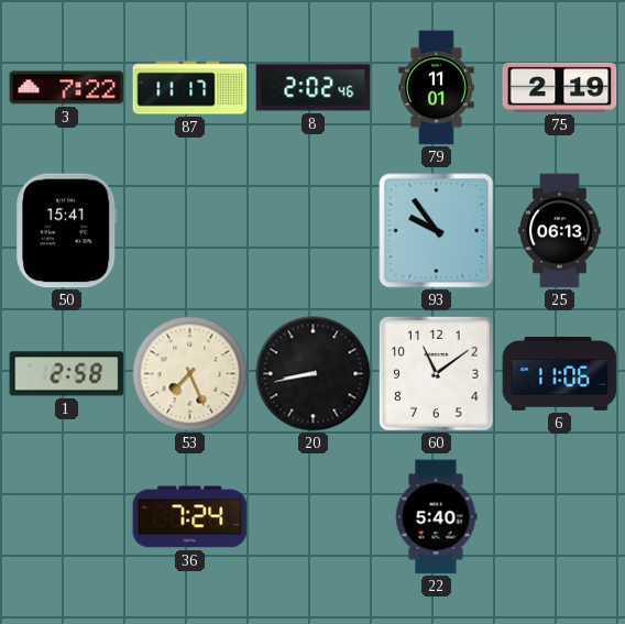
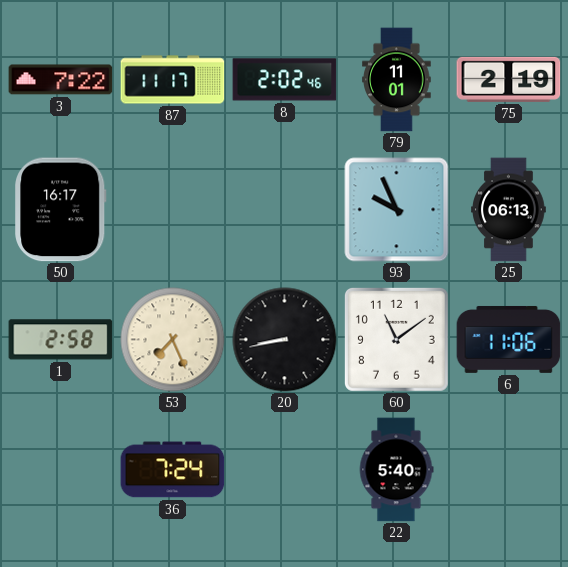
50: 15:41 -> 16:17
93: 9:54 -> 9:56
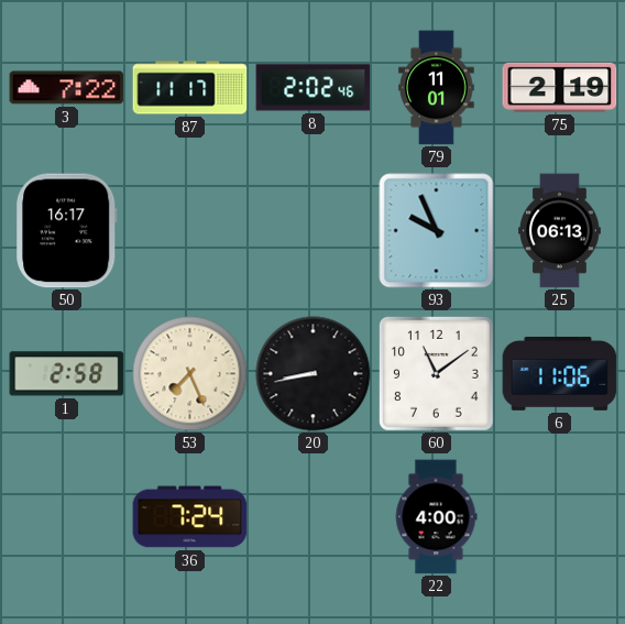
22: 5:40 -> 4:00
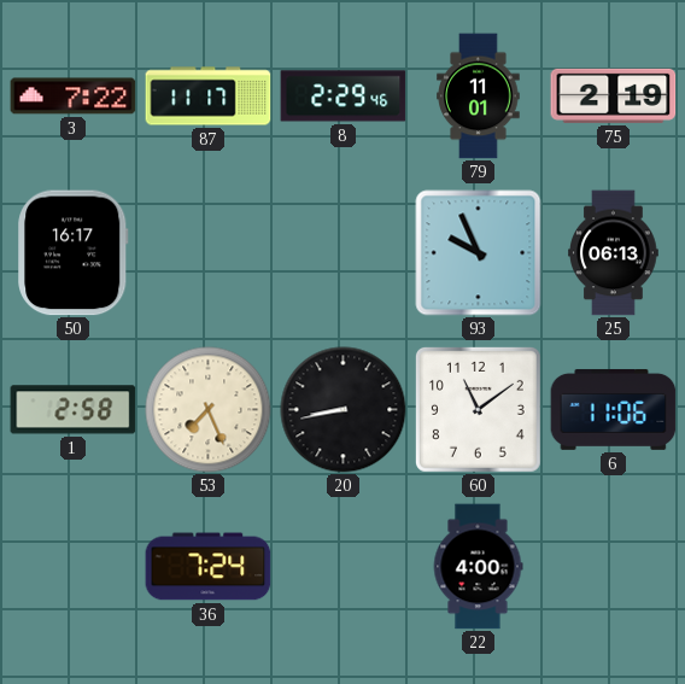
8: 2:02 -> 2:29
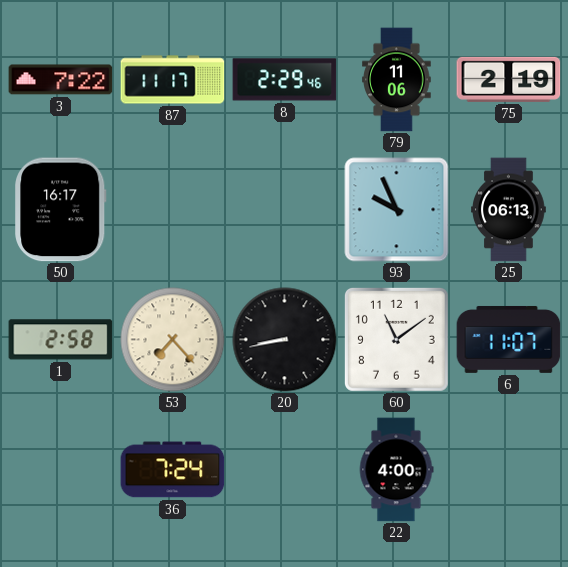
79: 11:01 -> 11:06
53: 7:26 -> 7:23
6: 11:06 -> 11:07
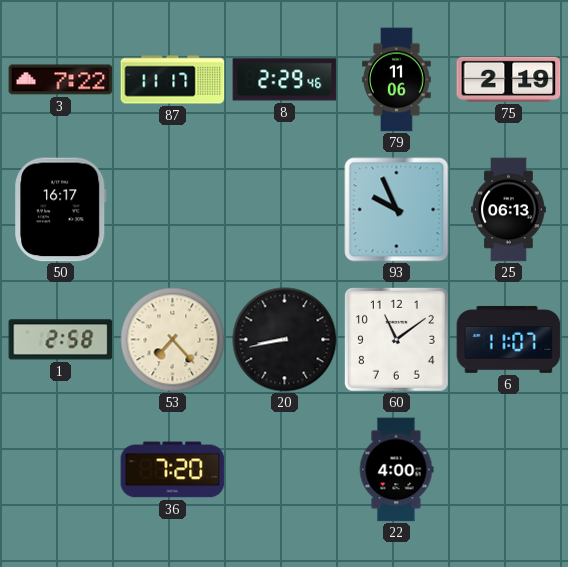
36: 7:24 -> 7:20
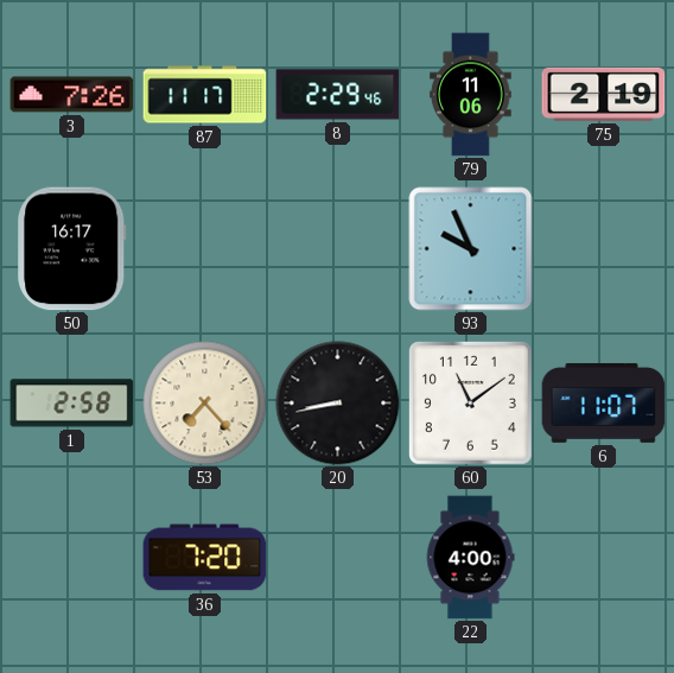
3: 7:22 -> 7:26
25: 06:13 -> none
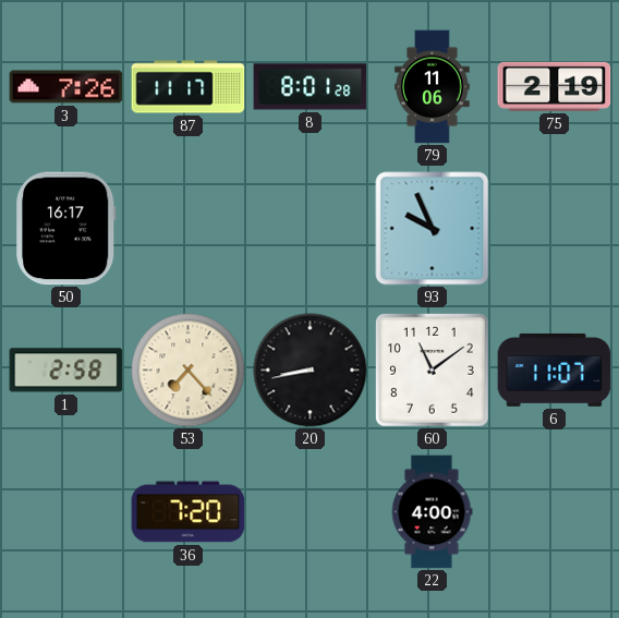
8: 2:29 -> 8:01
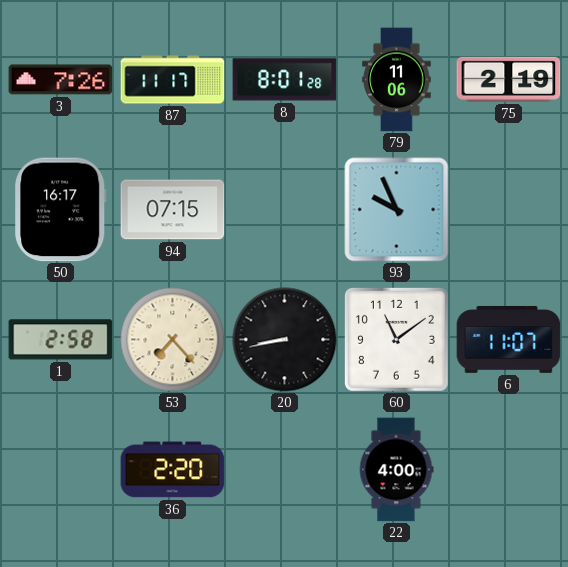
94: none -> 07:15
36: 7:20 -> 2:20
